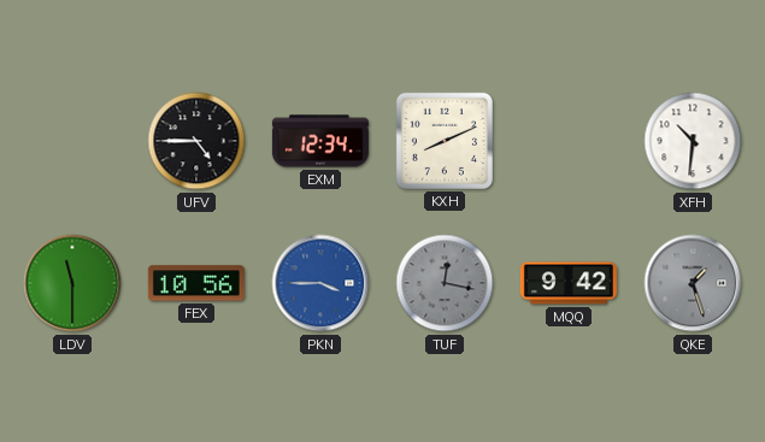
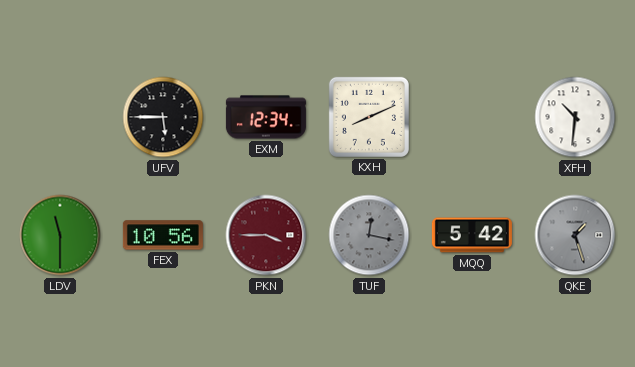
UFV: 4:45 -> 5:45
PKN dial: blue -> burgundy
MQQ: 9:42 -> 5:42
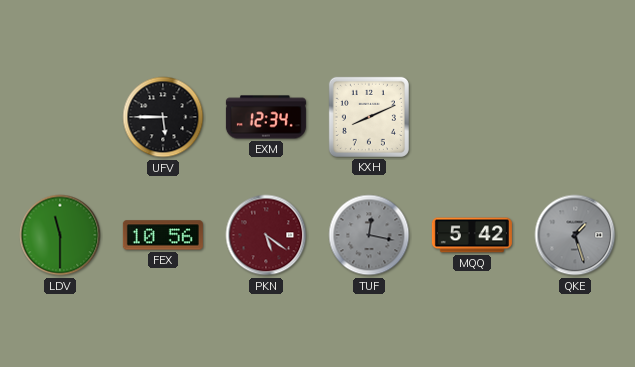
XFH: 10:31 -> none
PKN: 3:45 -> 5:21
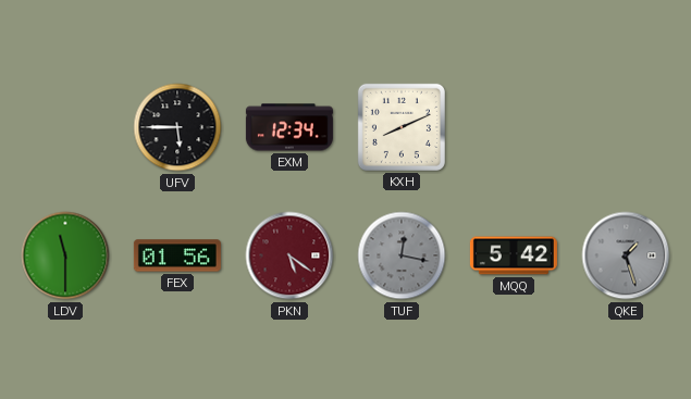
FEX: 10:56 -> 01:56
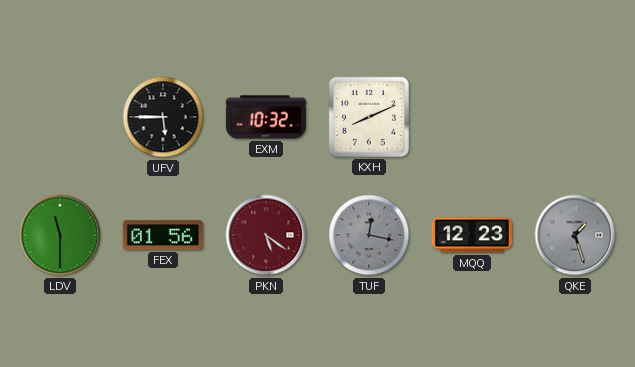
EXM: 12:34 -> 10:32
MQQ: 5:42 -> 12:23
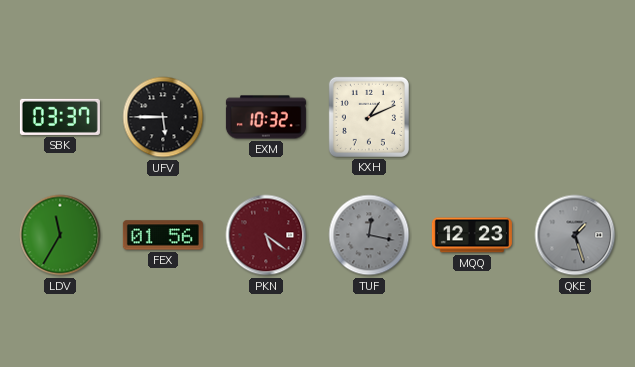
SBK: none -> 03:37
KXH: 8:11 -> 1:11
LDV: 11:30 -> 11:35
